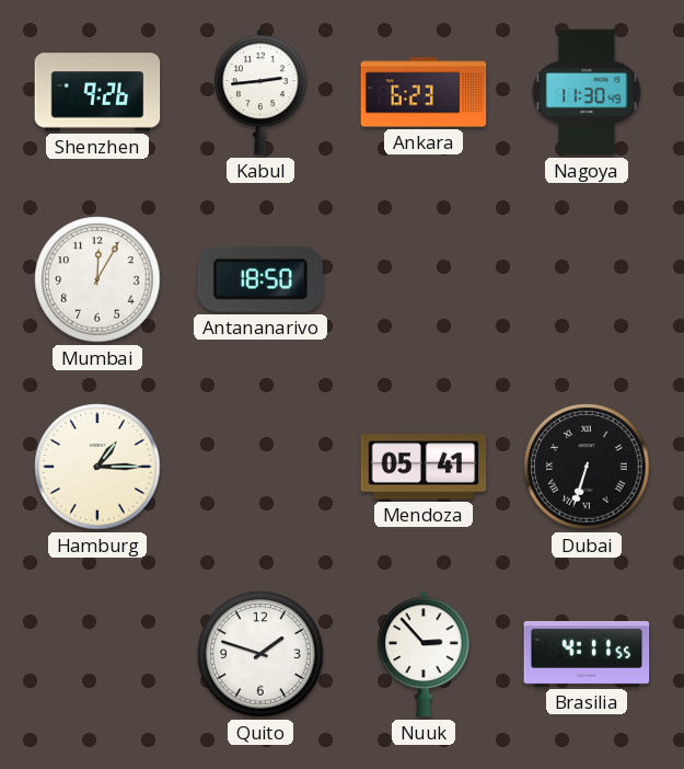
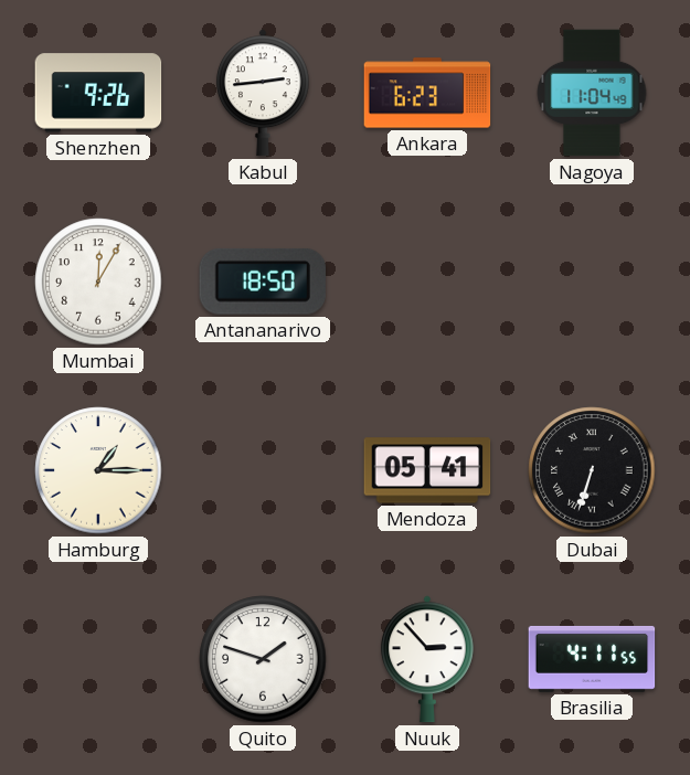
Nagoya: 11:30 -> 11:04
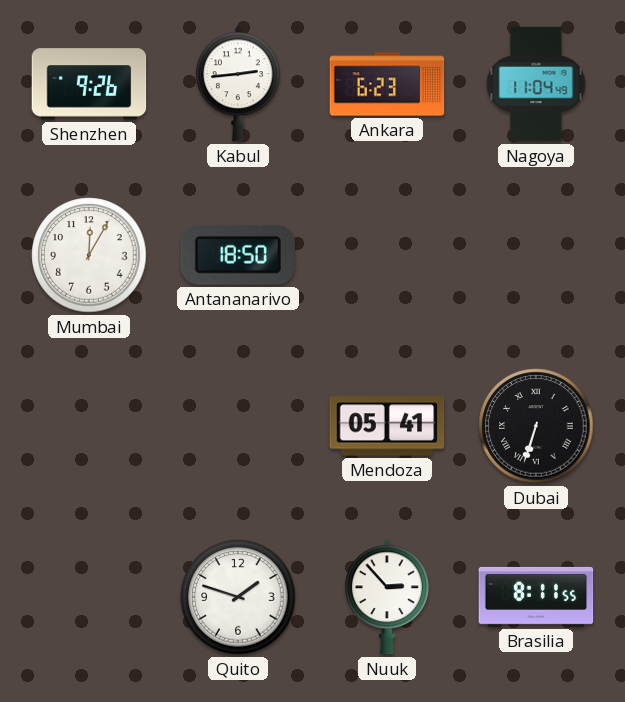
Hamburg: 1:15 -> none
Brasilia: 4:11 -> 8:11
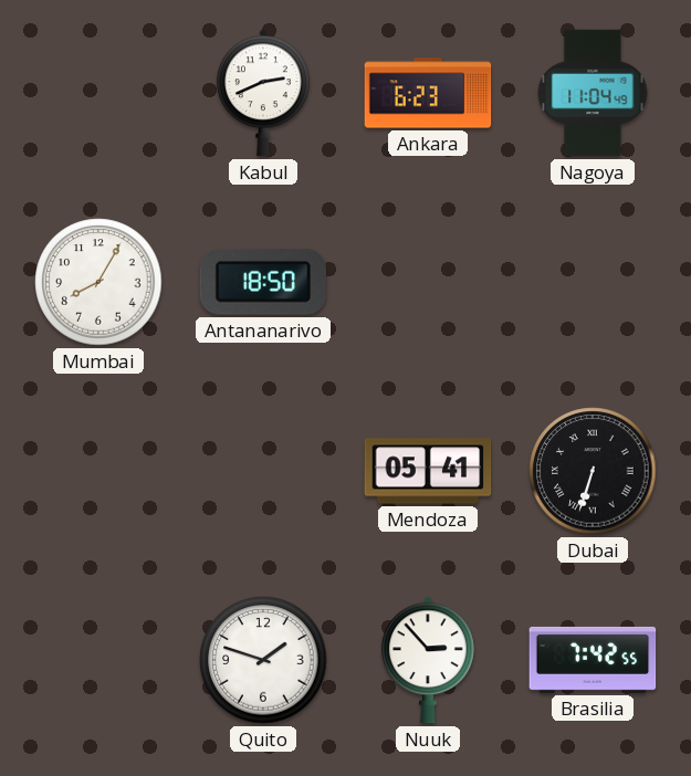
Shenzhen: 9:26 -> none
Kabul: 2:44 -> 2:41
Mumbai: 12:05 -> 8:05
Brasilia: 8:11 -> 7:42
